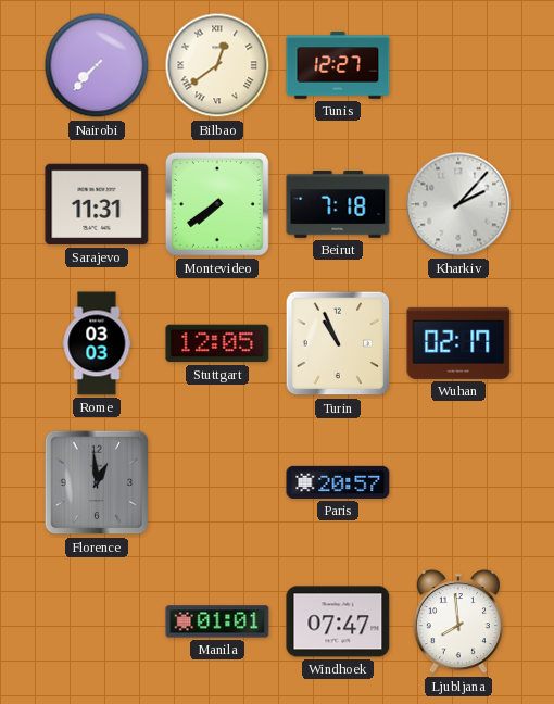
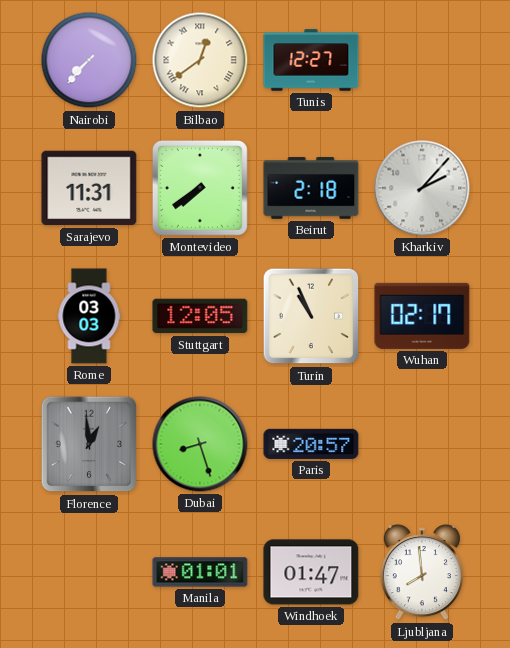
Beirut: 7:18 -> 2:18
Dubai: none -> 8:27
Windhoek: 07:47 -> 01:47
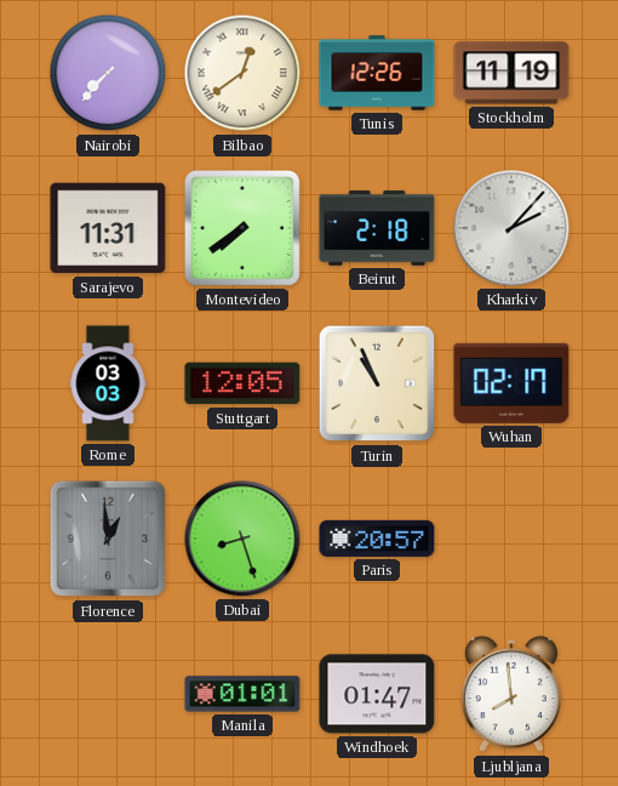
Tunis: 12:27 -> 12:26
Stockholm: none -> 11:19
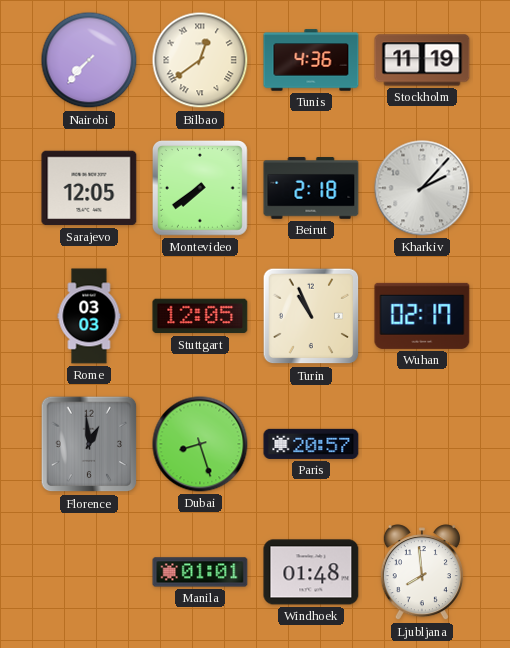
Tunis: 12:26 -> 4:36
Sarajevo: 11:31 -> 12:05
Windhoek: 01:47 -> 01:48
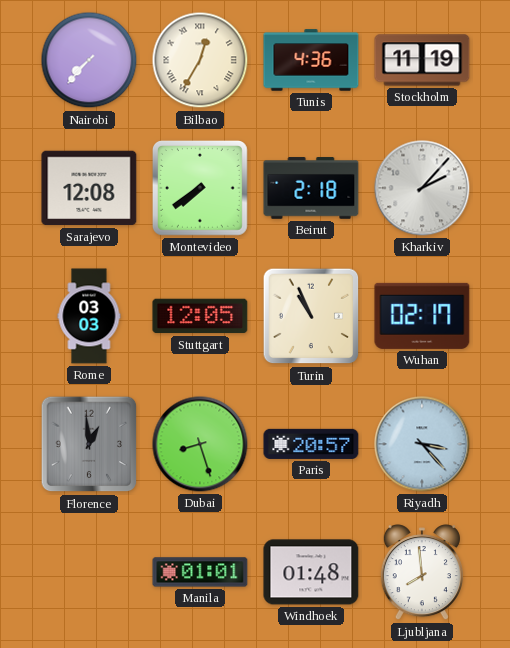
Bilbao: 12:39 -> 12:35
Sarajevo: 12:05 -> 12:08
Riyadh: none -> 3:23
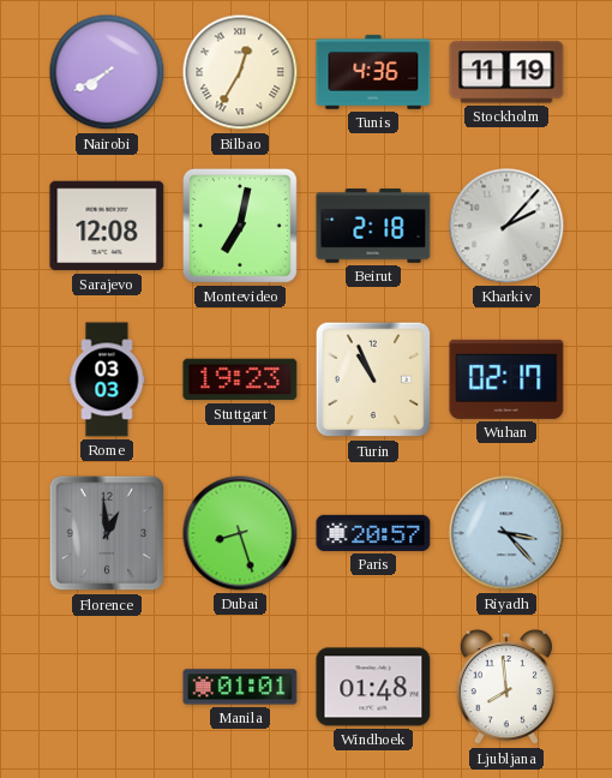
Nairobi: 7:37 -> 7:40
Montevideo: 7:39 -> 7:02
Stuttgart: 12:05 -> 19:23
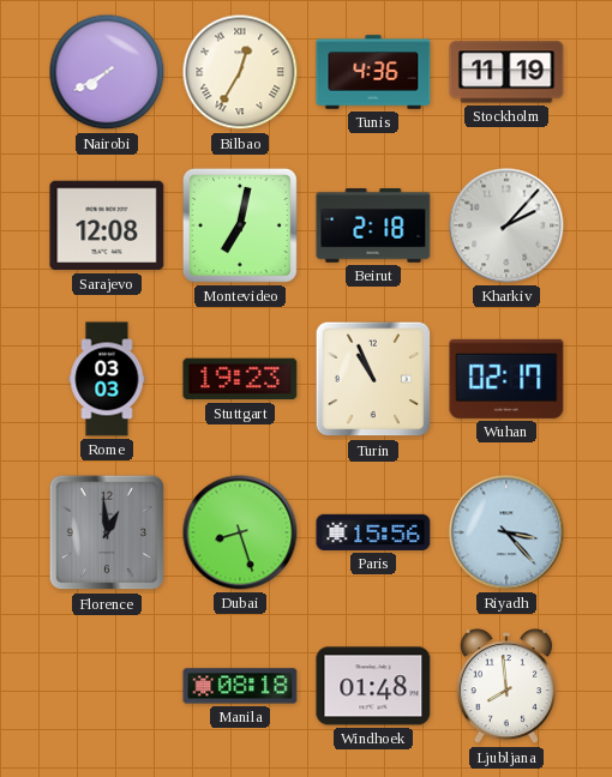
Paris: 20:57 -> 15:56
Manila: 01:01 -> 08:18
